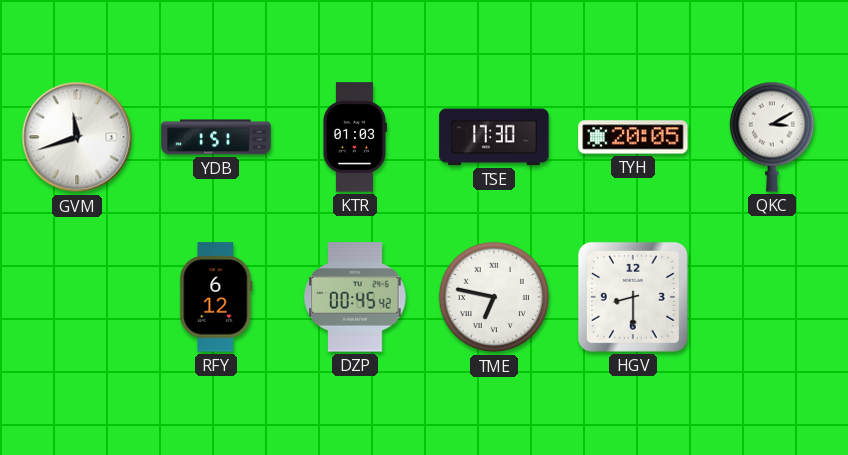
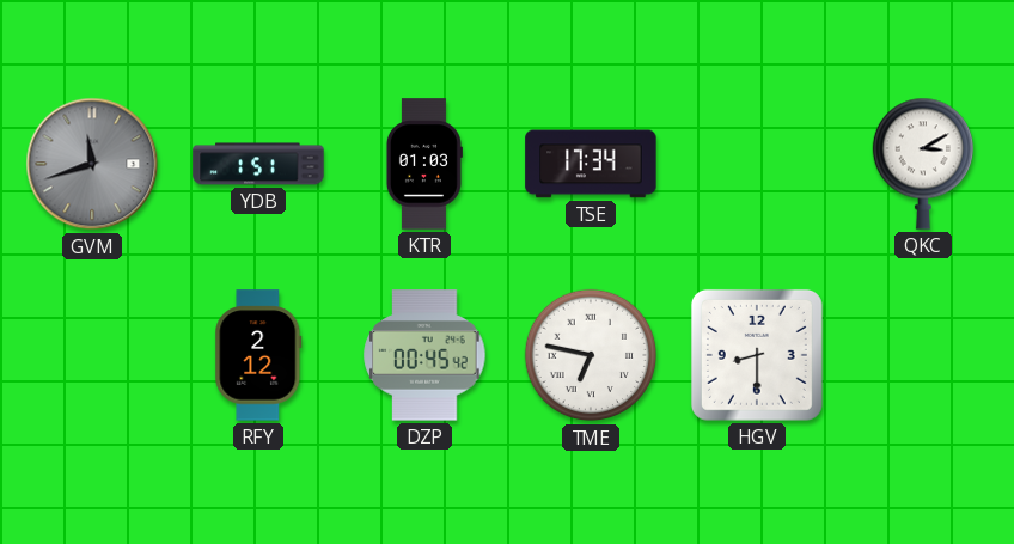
GVM dial: white -> grey
TSE: 17:30 -> 17:34
TYH: 20:05 -> none
RFY: 6:12 -> 2:12
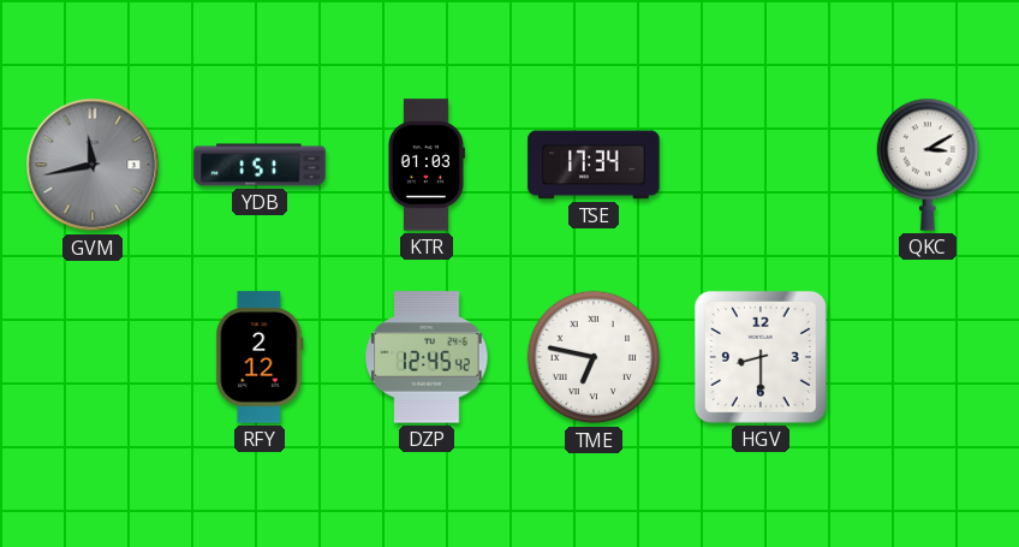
GVM: 11:42 -> 11:43
DZP: 00:45 -> 12:45
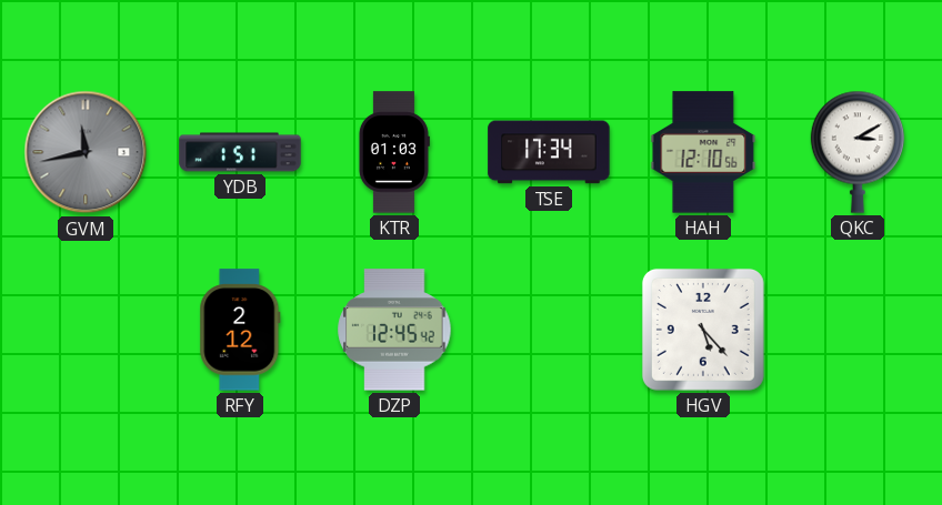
HAH: none -> 12:10
TME: 6:47 -> none
HGV: 8:30 -> 5:23
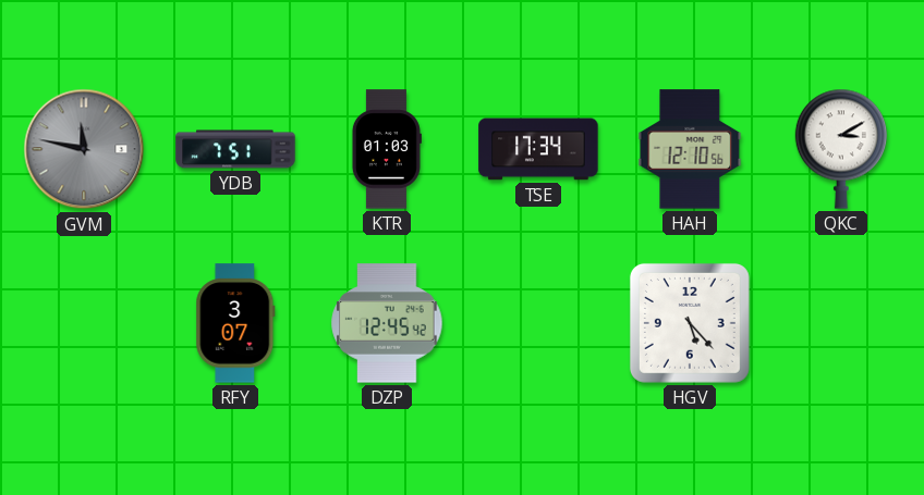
GVM: 11:43 -> 11:47
YDB: 1:51 -> 7:51
RFY: 2:12 -> 3:07
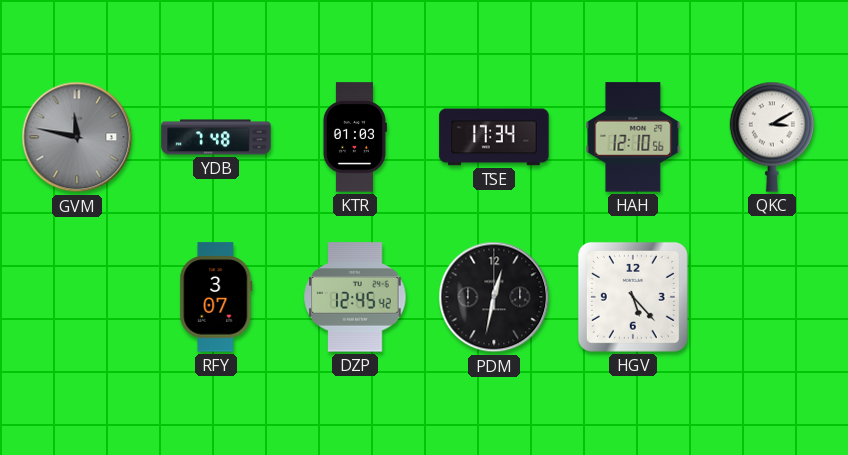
YDB: 7:51 -> 7:48
PDM: none -> 12:32
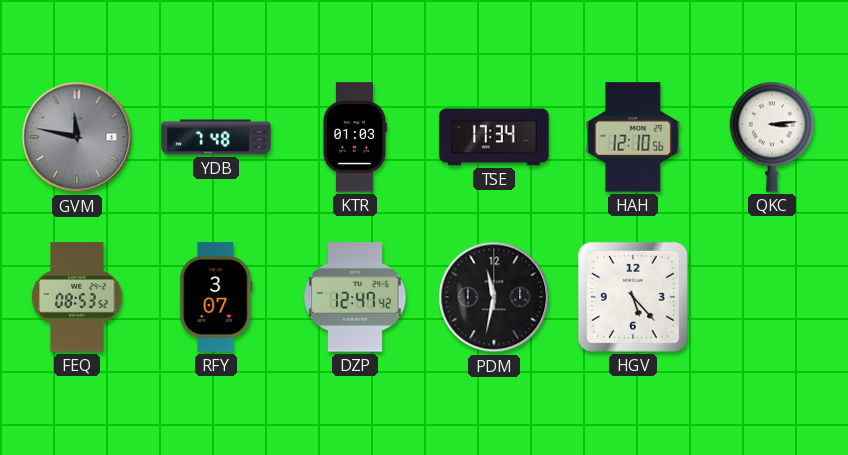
QKC: 3:10 -> 3:14
FEQ: none -> 08:53
DZP: 12:45 -> 12:47
PDM: 12:32 -> 11:32
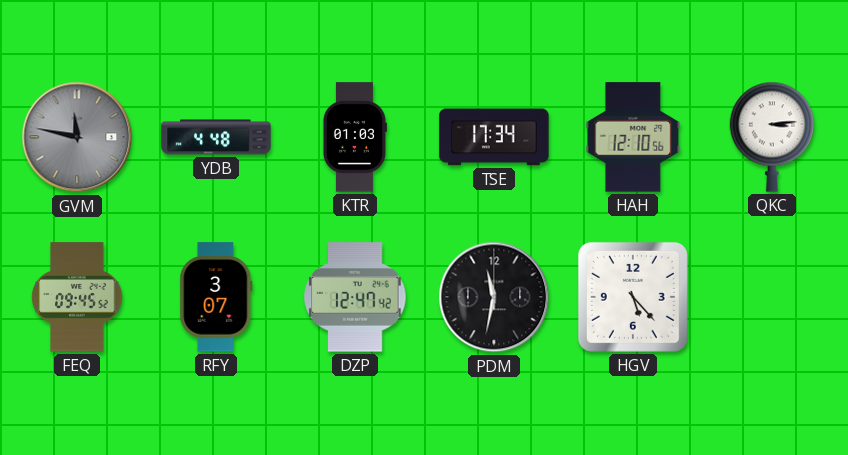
YDB: 7:48 -> 4:48
FEQ: 08:53 -> 09:45
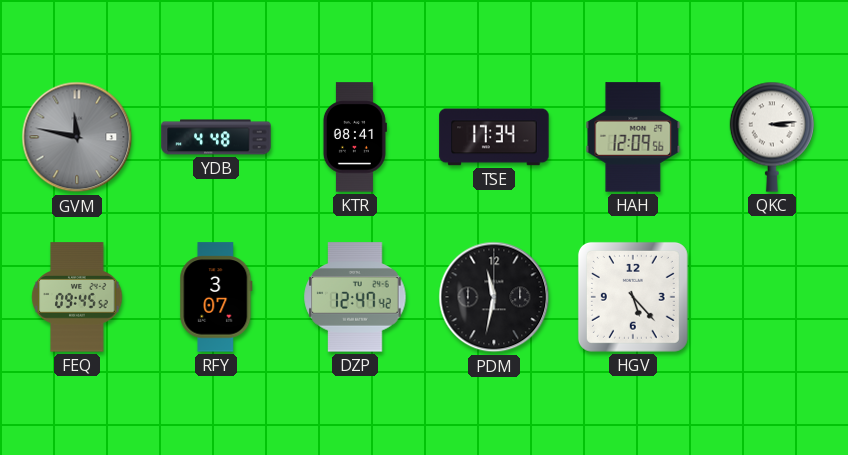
KTR: 01:03 -> 08:41
HAH: 12:10 -> 12:09
